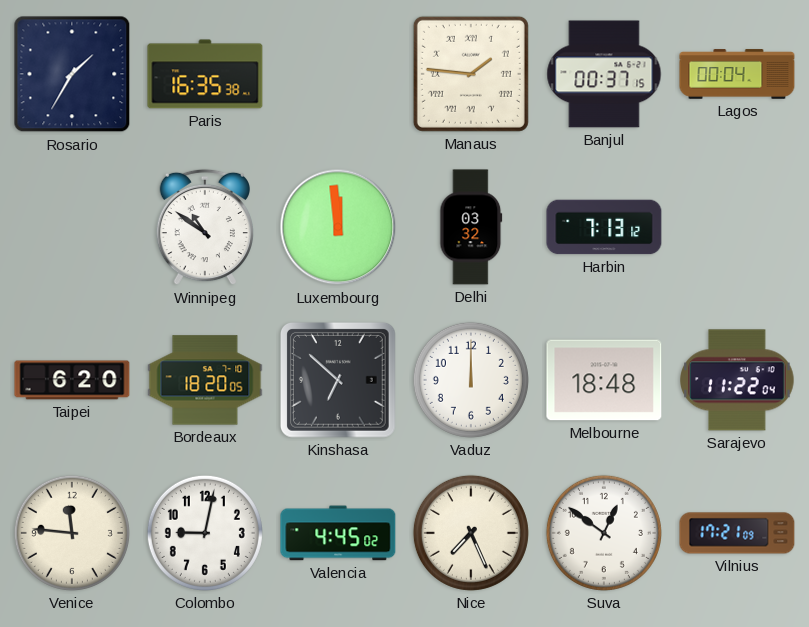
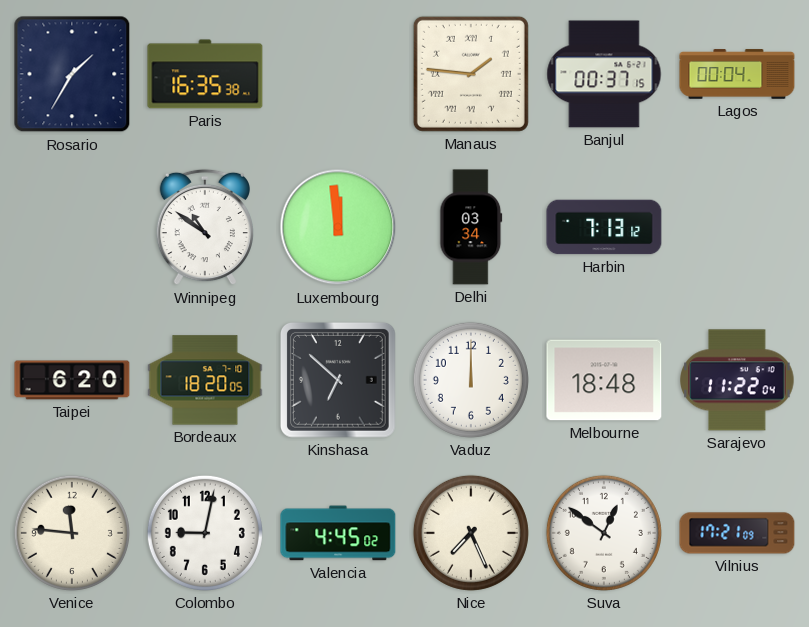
Delhi: 03:32 -> 03:34
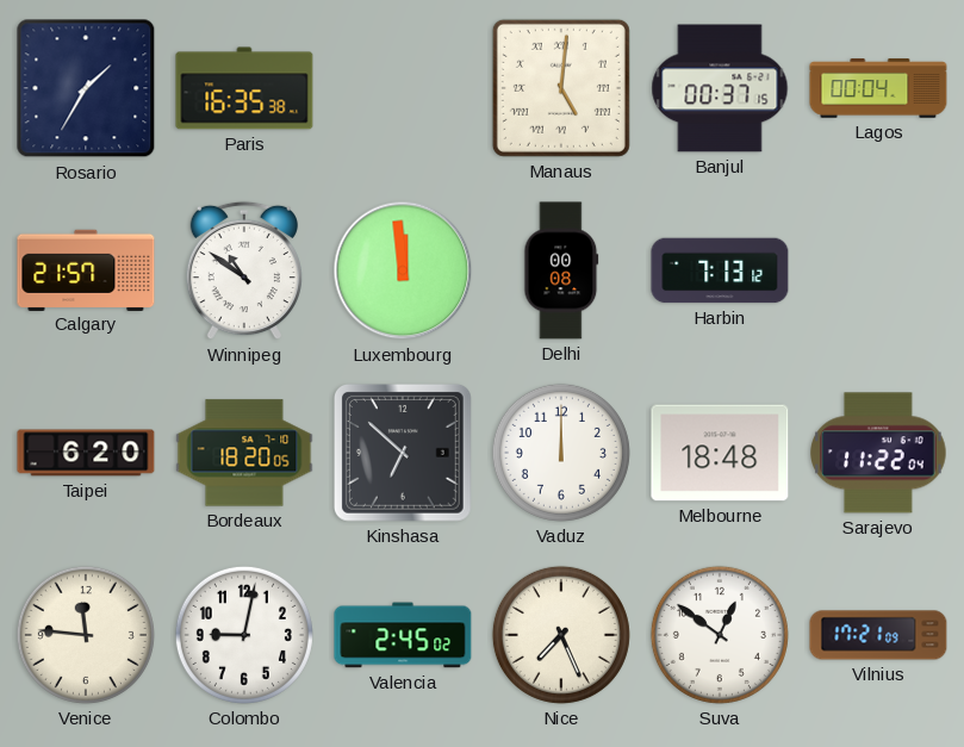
Manaus: 1:46 -> 5:01
Calgary: none -> 21:57
Delhi: 03:34 -> 00:08
Valencia: 4:45 -> 2:45
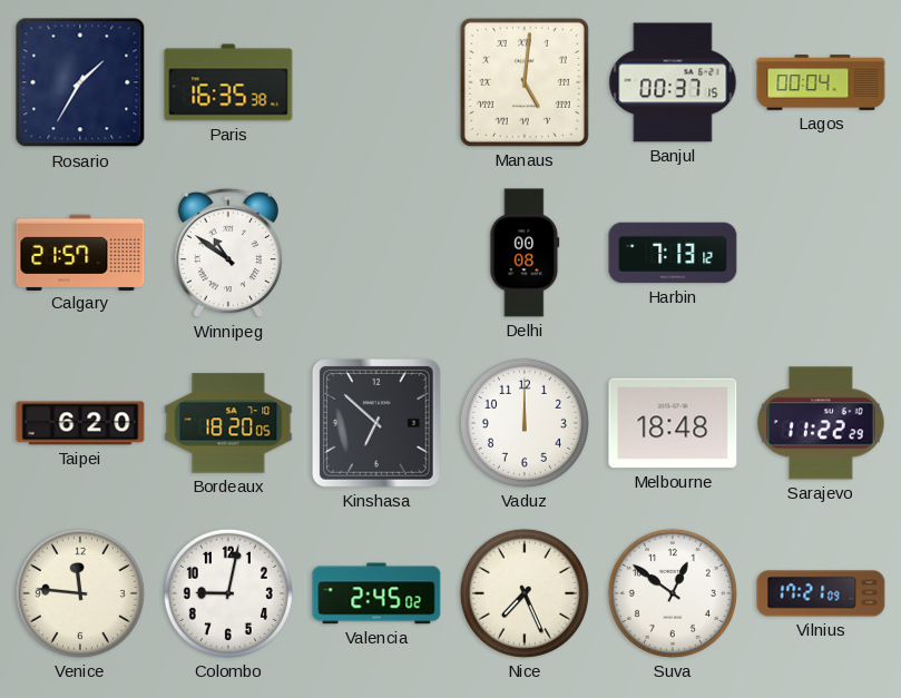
Luxembourg: 11:59 -> none
Sarajevo: 11:22:04 -> 11:22:29
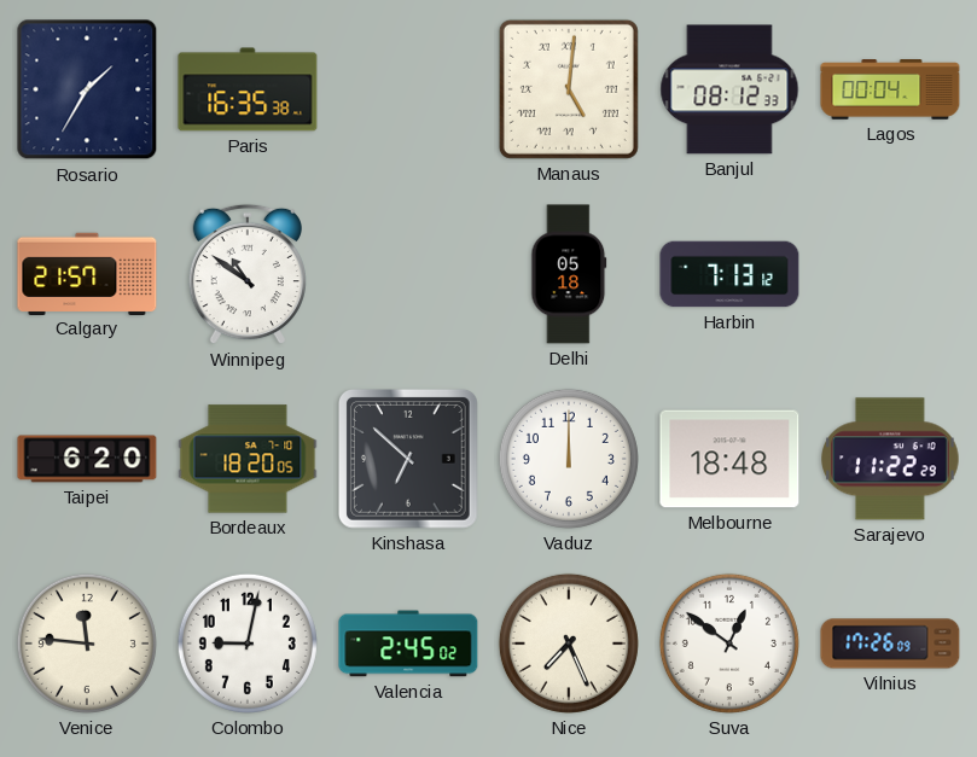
Banjul: 00:37 -> 08:12
Delhi: 00:08 -> 05:18
Vilnius: 17:21 -> 17:26
